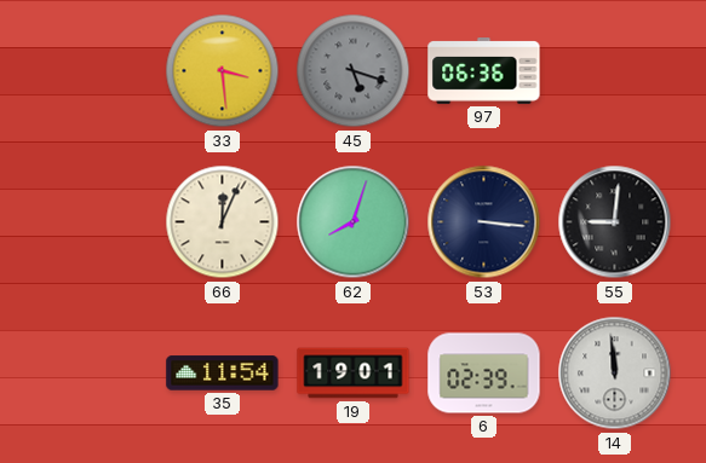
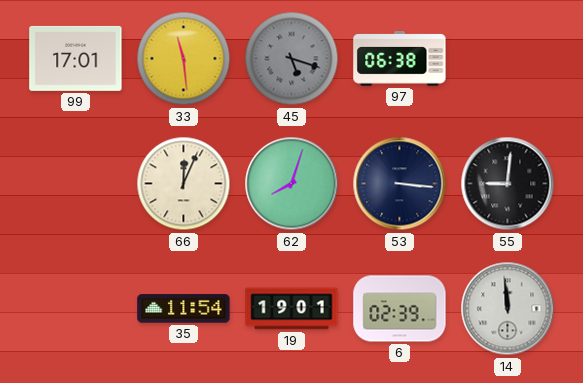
99: none -> 17:01
33: 3:29 -> 11:29
97: 06:36 -> 06:38
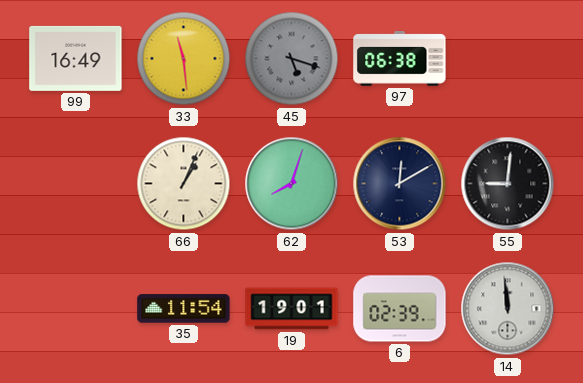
99: 17:01 -> 16:49
66: 12:04 -> 1:04
53: 3:16 -> 12:10
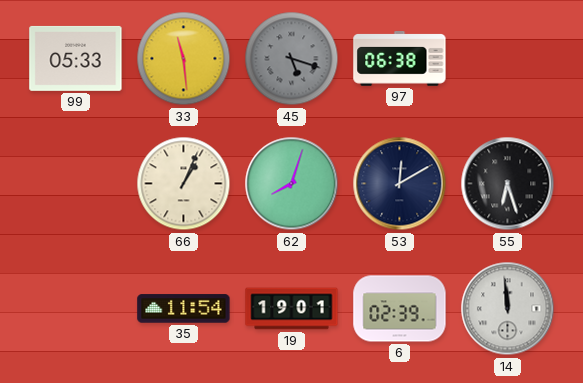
99: 16:49 -> 05:33
55: 9:01 -> 6:27
